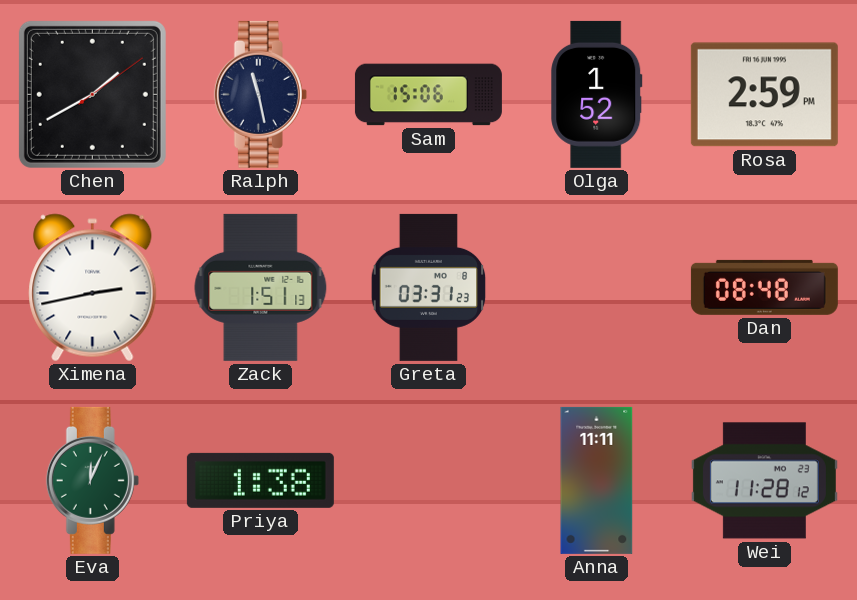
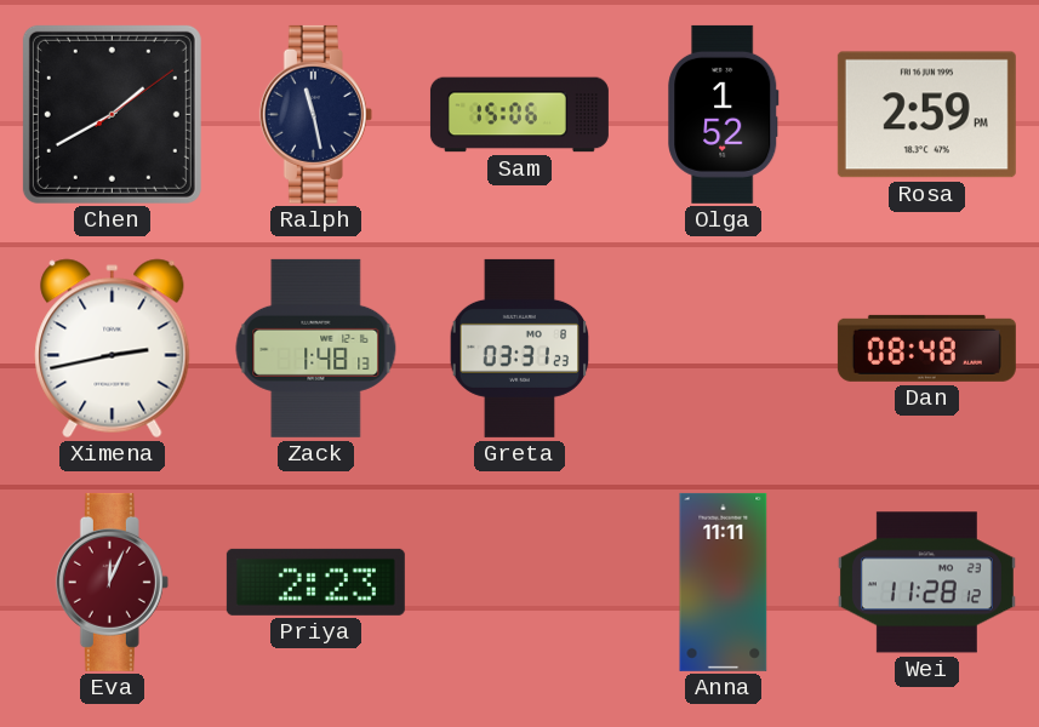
Zack: 1:51 -> 1:48
Eva dial: green -> burgundy
Priya: 1:38 -> 2:23
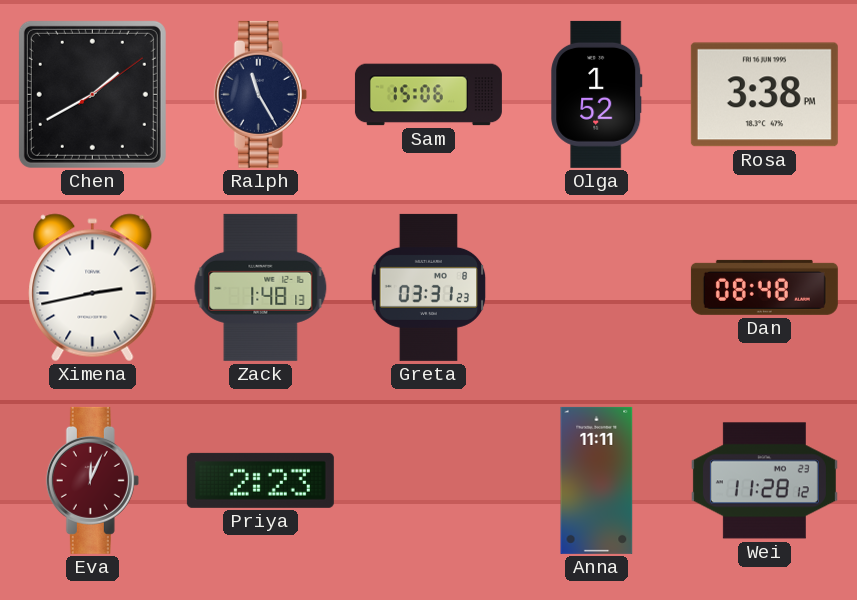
Ralph: 11:28 -> 11:25
Rosa: 2:59 -> 3:38
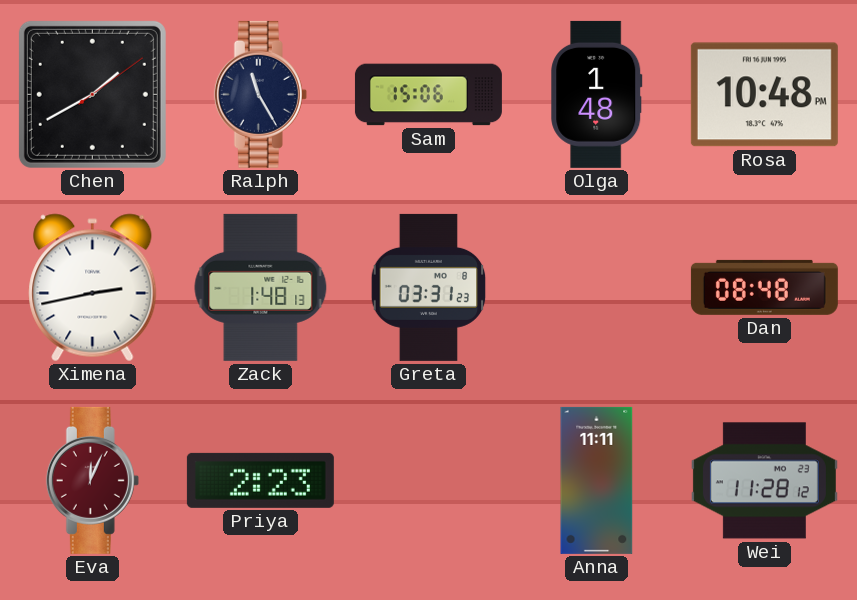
Olga: 1:52 -> 1:48
Rosa: 3:38 -> 10:48
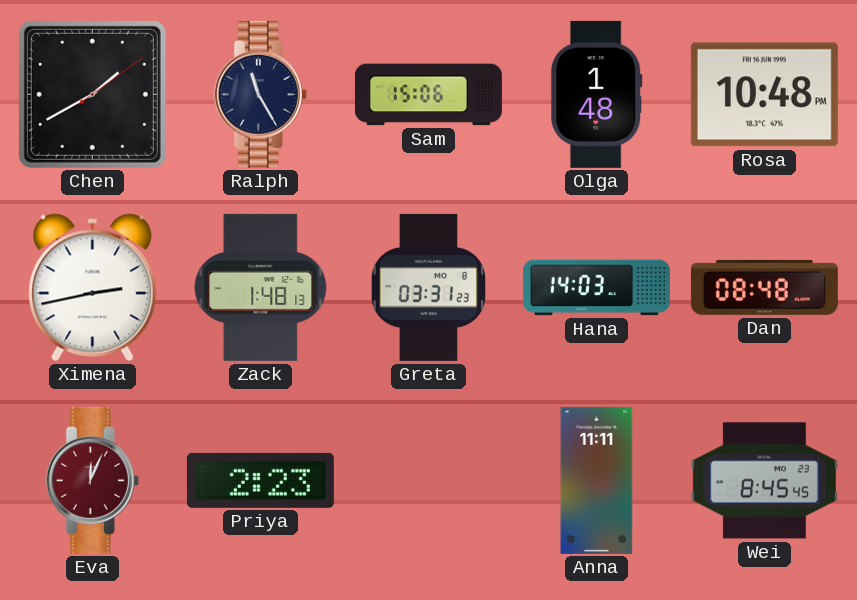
Hana: none -> 14:03
Wei: 11:28 -> 8:45
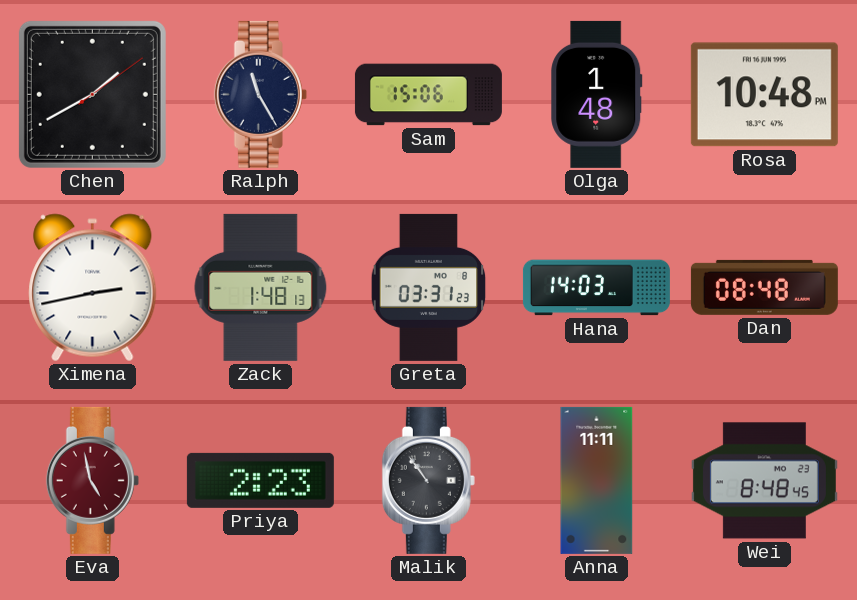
Eva: 12:04 -> 4:58
Malik: none -> 10:54
Wei: 8:45 -> 8:48
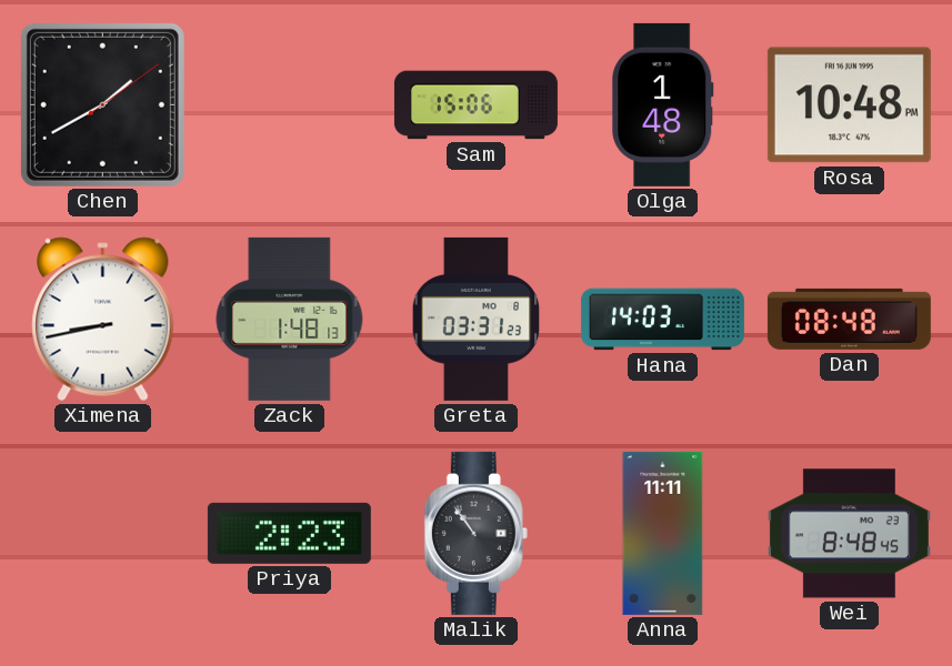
Ralph: 11:25 -> none
Ximena: 2:43 -> 8:43
Eva: 4:58 -> none
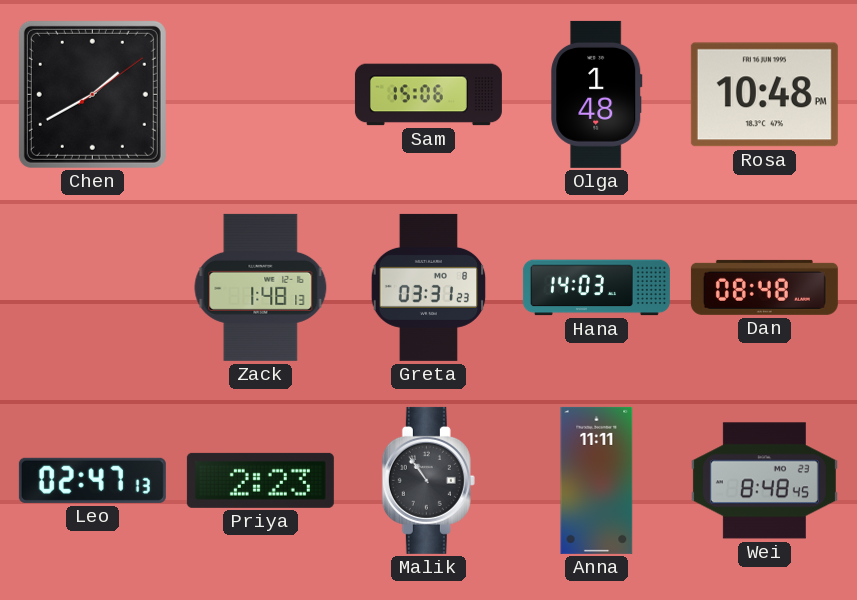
Ximena: 8:43 -> none
Leo: none -> 02:47
